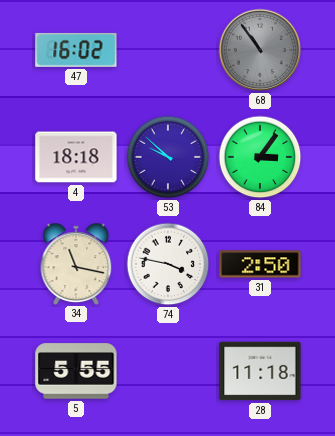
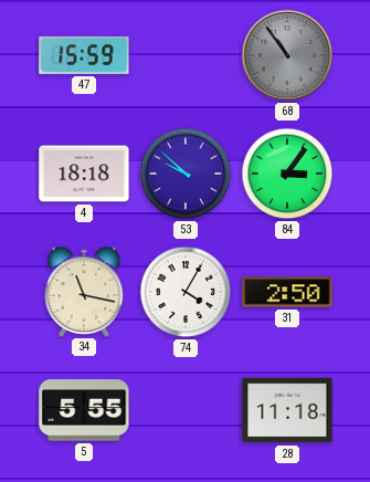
47: 16:02 -> 15:59
74: 3:47 -> 4:05
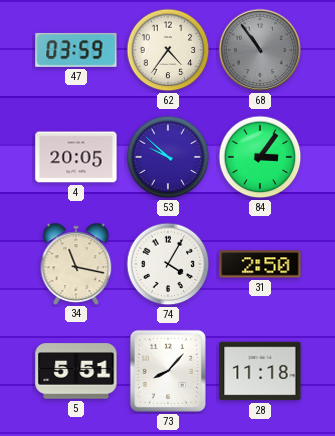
47: 15:59 -> 03:59
62: none -> 4:36
4: 18:18 -> 20:05
5: 5:55 -> 5:51
73: none -> 8:07
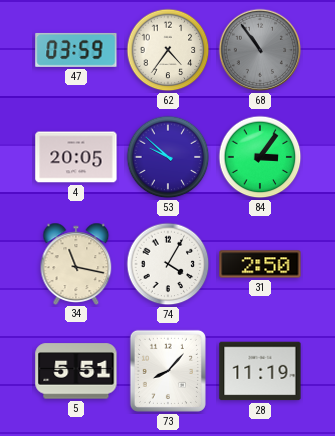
28: 11:18 -> 11:19
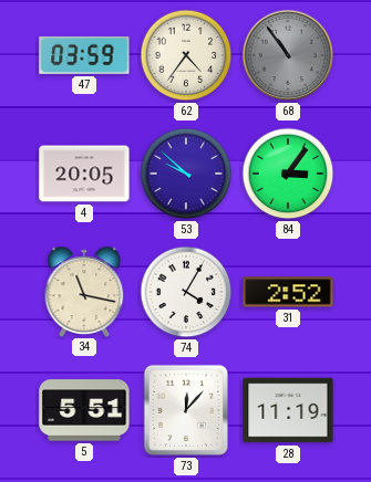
31: 2:50 -> 2:52
73: 8:07 -> 12:07
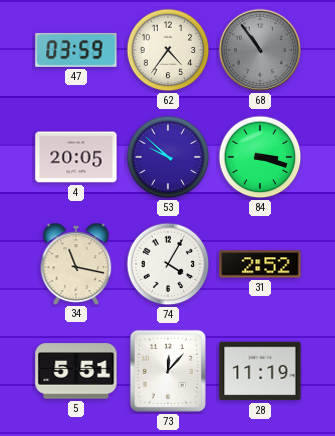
84: 3:06 -> 3:18
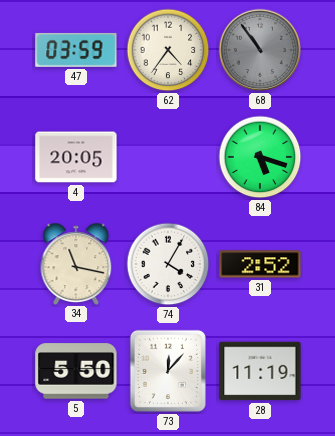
53: 9:52 -> none
84: 3:18 -> 5:18
5: 5:51 -> 5:50
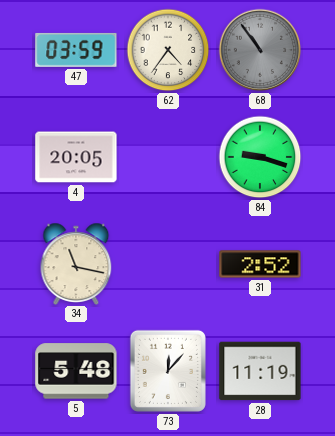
84: 5:18 -> 9:18
74: 4:05 -> none
5: 5:50 -> 5:48
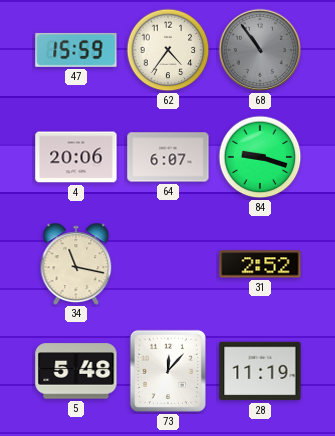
47: 03:59 -> 15:59
4: 20:05 -> 20:06
64: none -> 6:07
